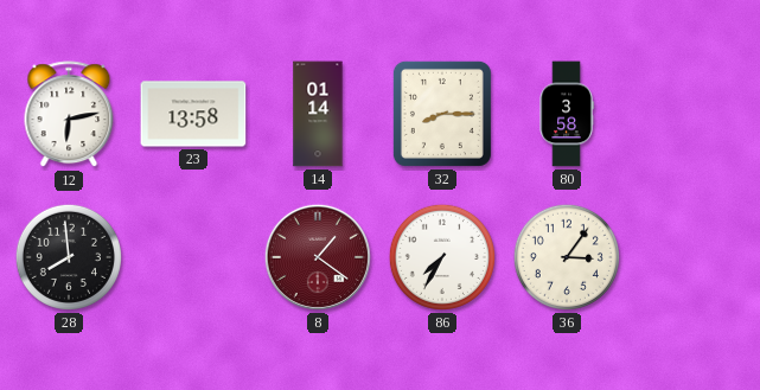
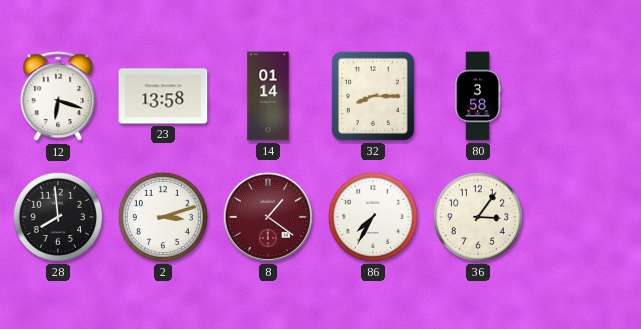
12: 6:13 -> 6:18
2: none -> 3:12
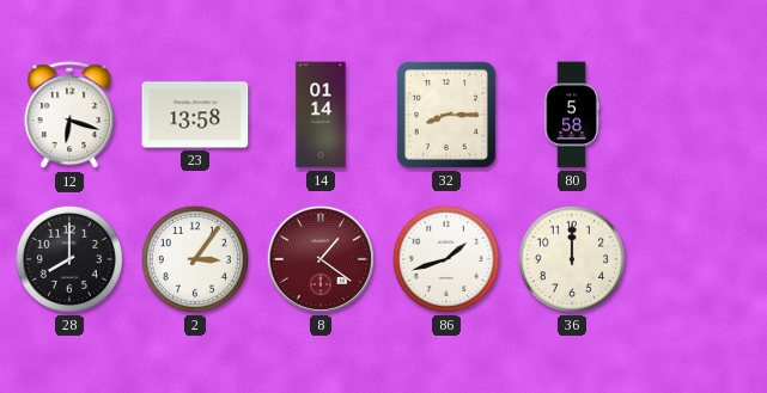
80: 3:58 -> 5:58
28: 7:59 -> 8:00
2: 3:12 -> 3:06
86: 7:35 -> 1:42
36: 3:06 -> 12:00
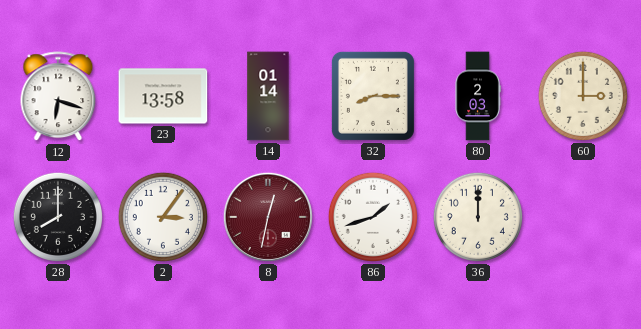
80: 5:58 -> 2:03
60: none -> 3:00
8: 1:21 -> 12:32
